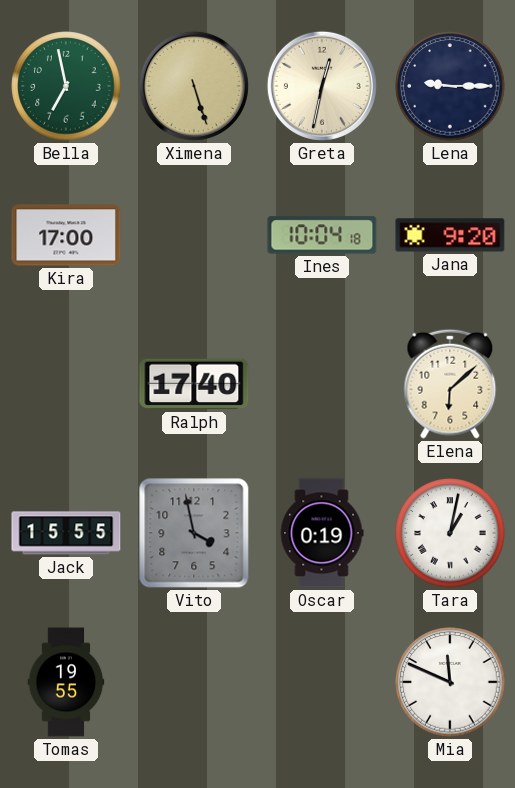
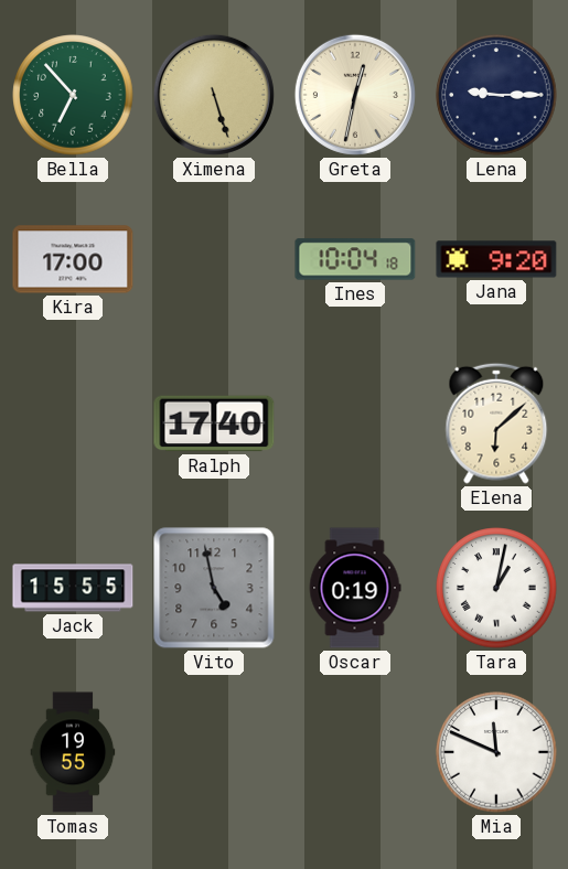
Bella: 6:58 -> 6:53
Vito: 3:58 -> 4:58
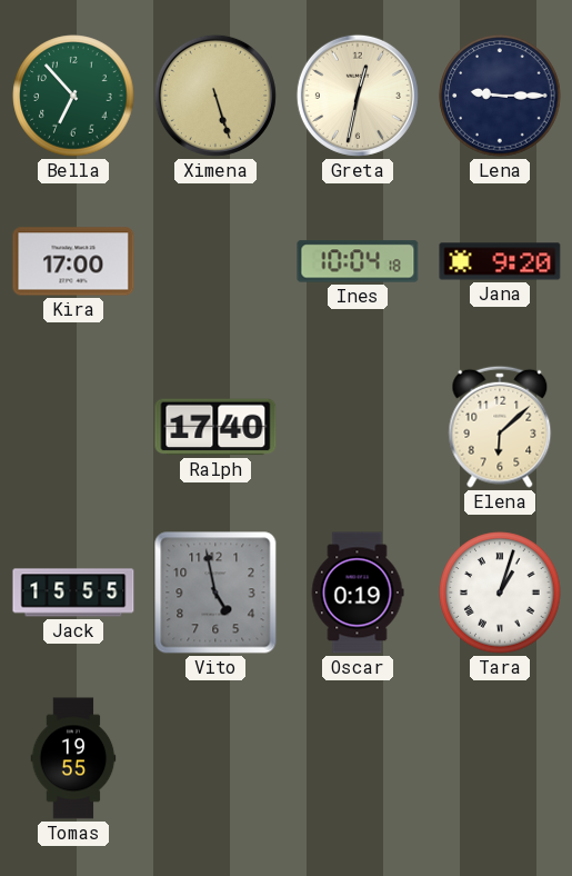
Tara: 1:02 -> 1:03
Mia: 11:49 -> none
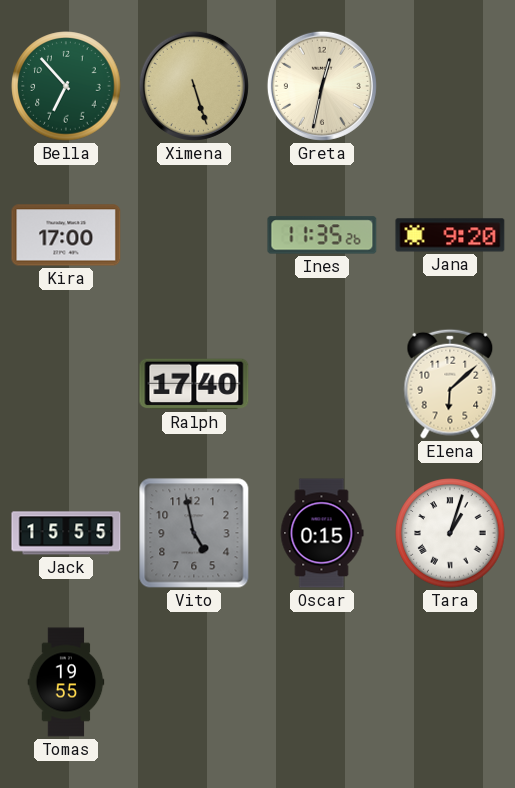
Lena: 9:15 -> none
Ines: 10:04 -> 11:35
Oscar: 0:19 -> 0:15
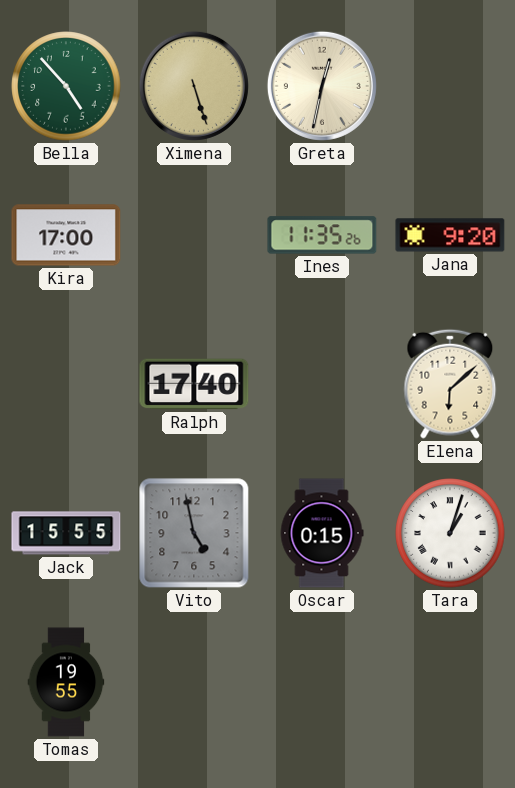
Bella: 6:53 -> 4:53
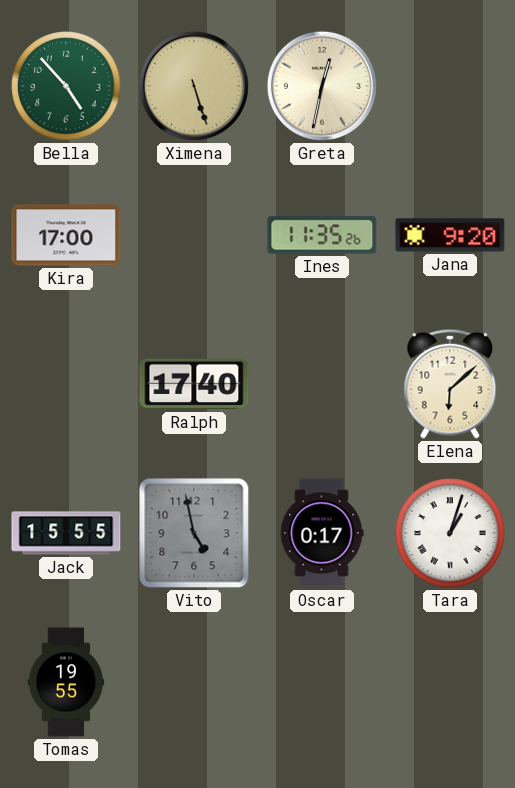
Oscar: 0:15 -> 0:17
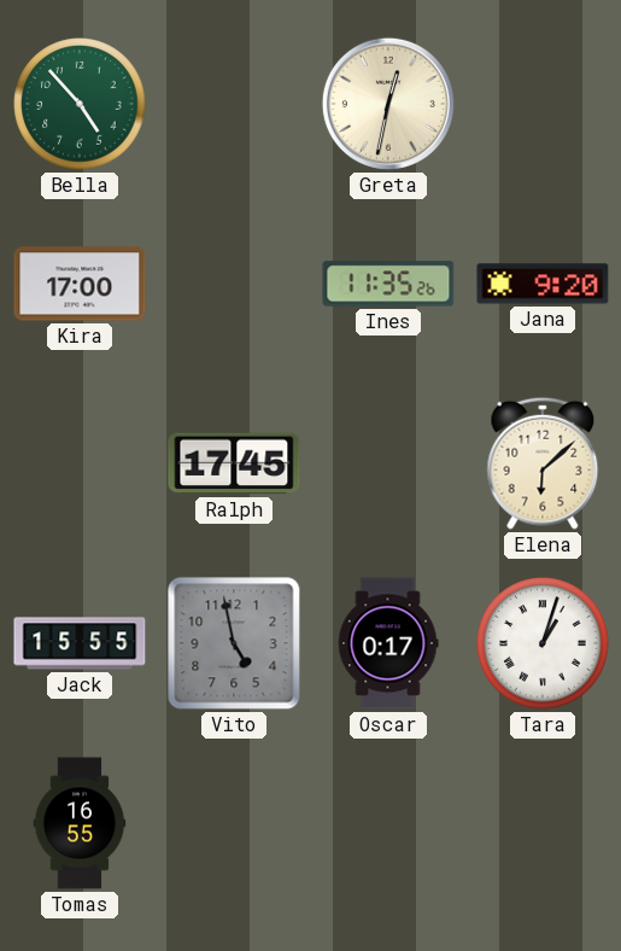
Ximena: 5:27 -> none
Ralph: 17:40 -> 17:45
Tomas: 19:55 -> 16:55
